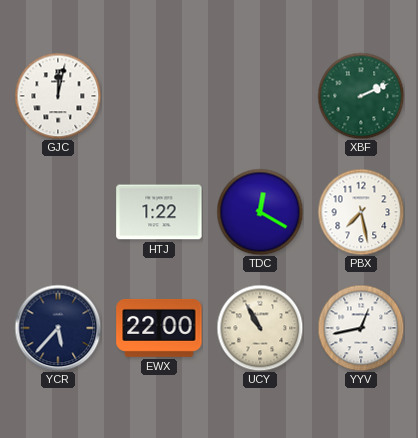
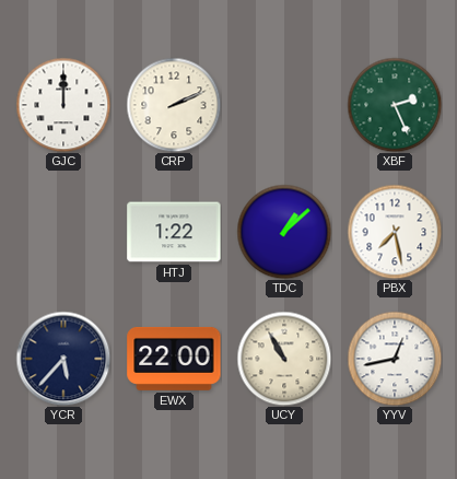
GJC: 12:02 -> 12:00
CRP: none -> 2:11
XBF: 2:11 -> 2:26
TDC: 12:20 -> 1:08
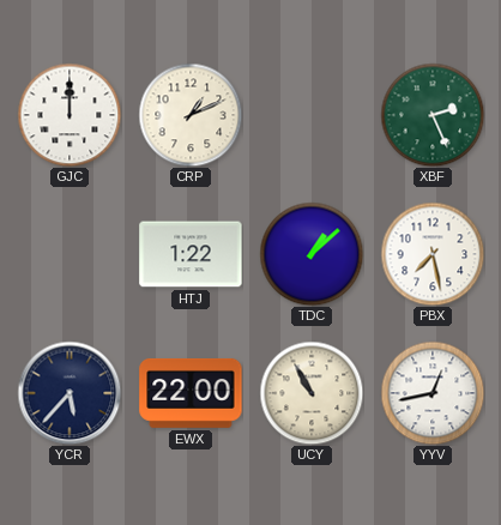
CRP: 2:11 -> 1:11
